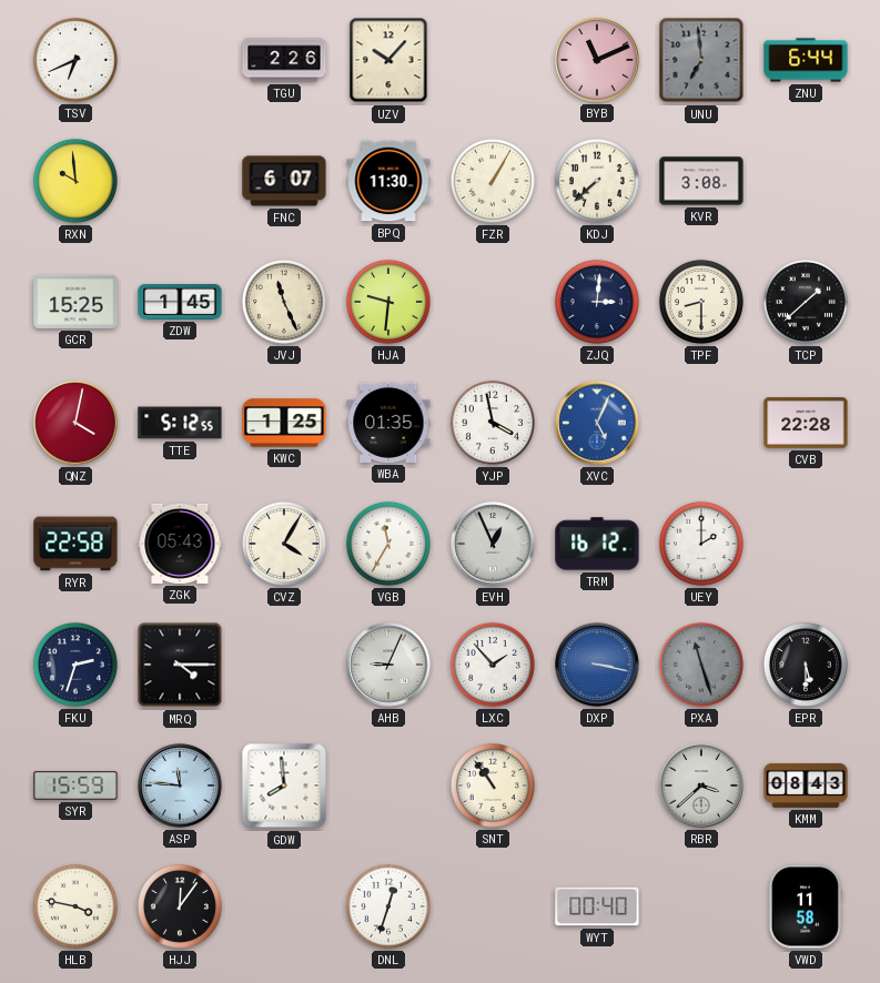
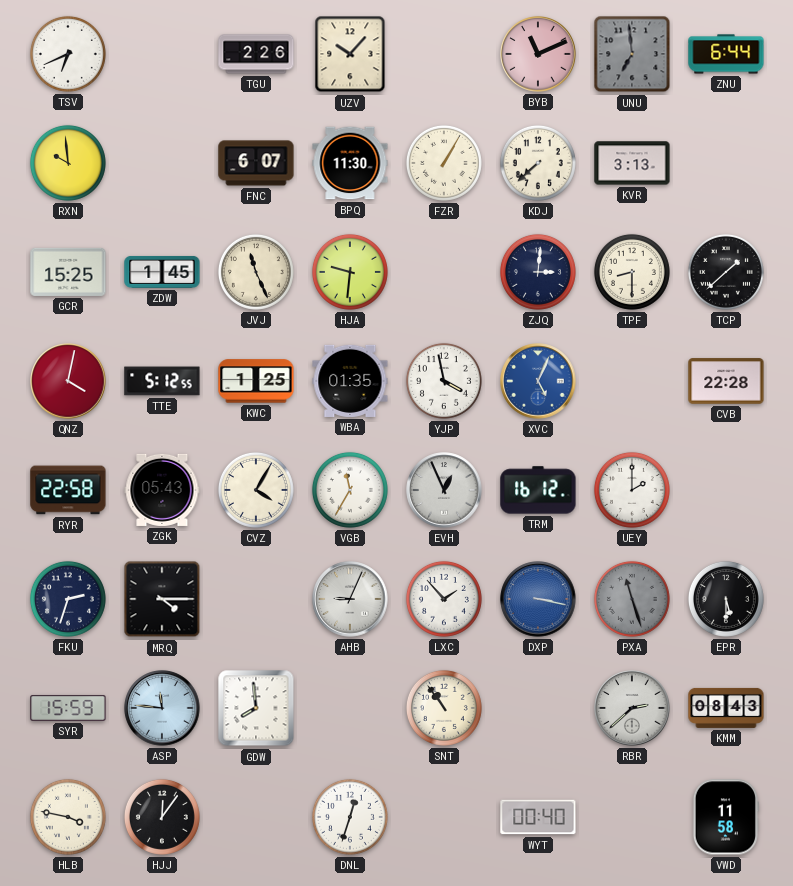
KVR: 3:08 -> 3:13
RBR: 3:38 -> 2:38
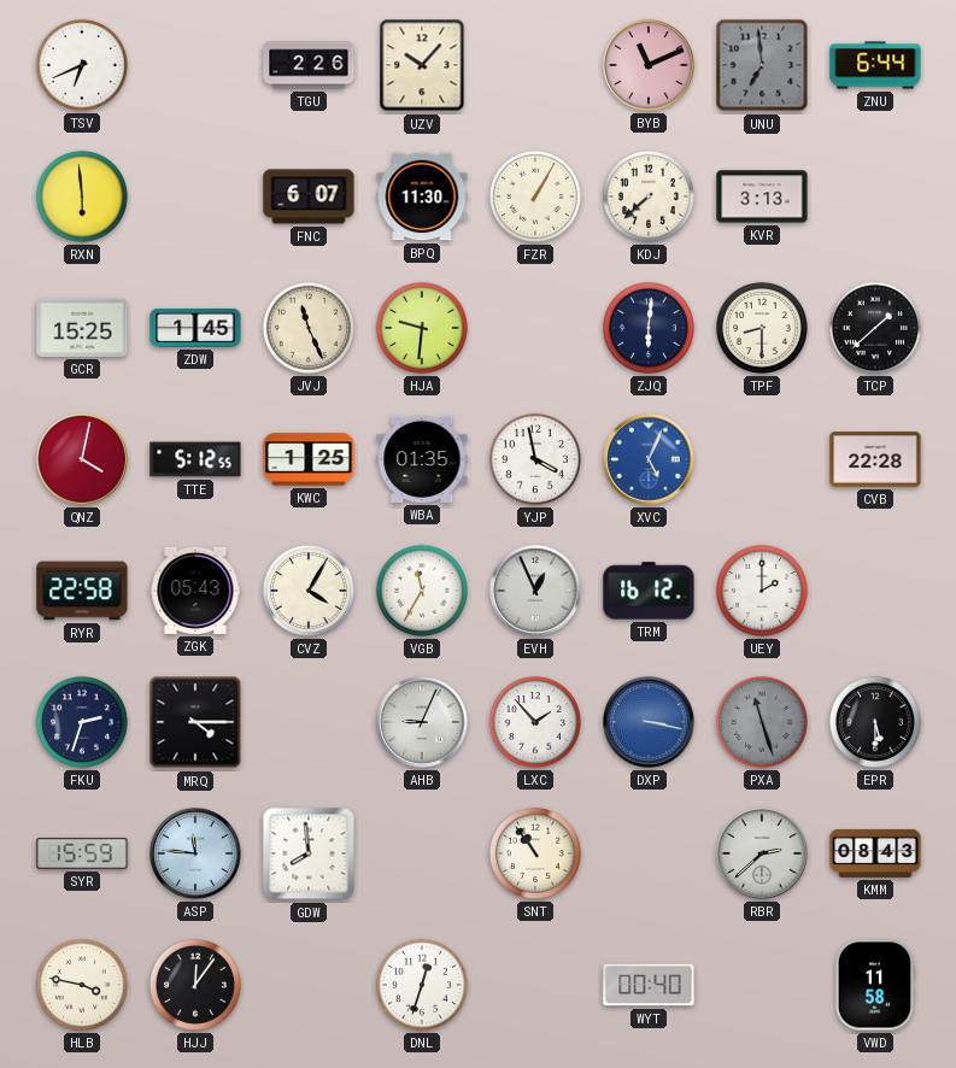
RXN: 9:59 -> 5:59
ZJQ: 3:01 -> 6:01
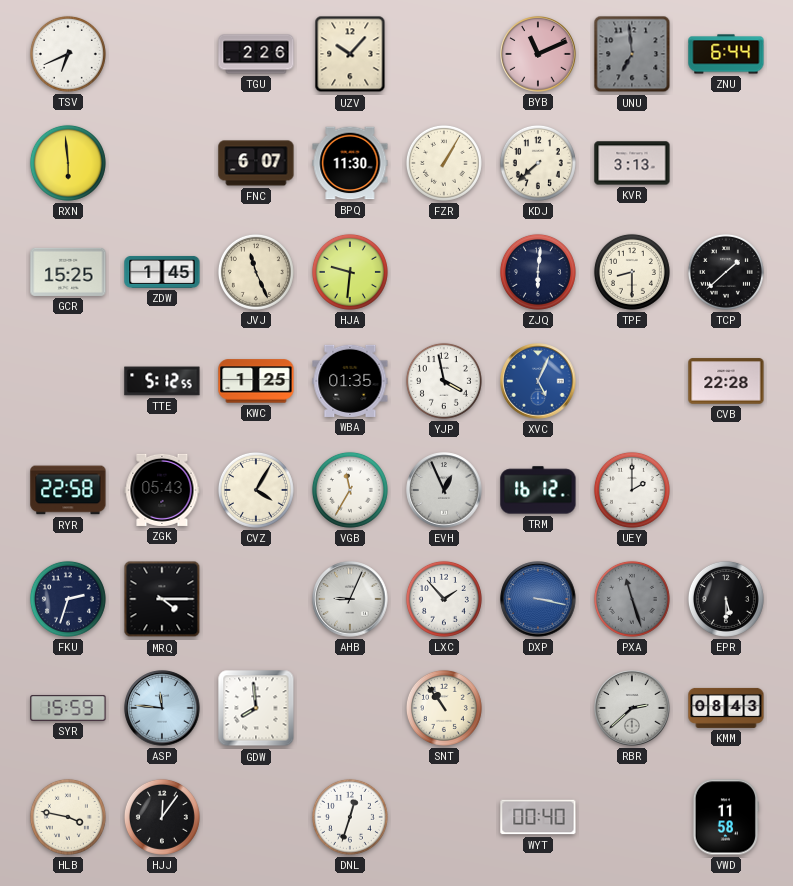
QNZ: 4:02 -> none
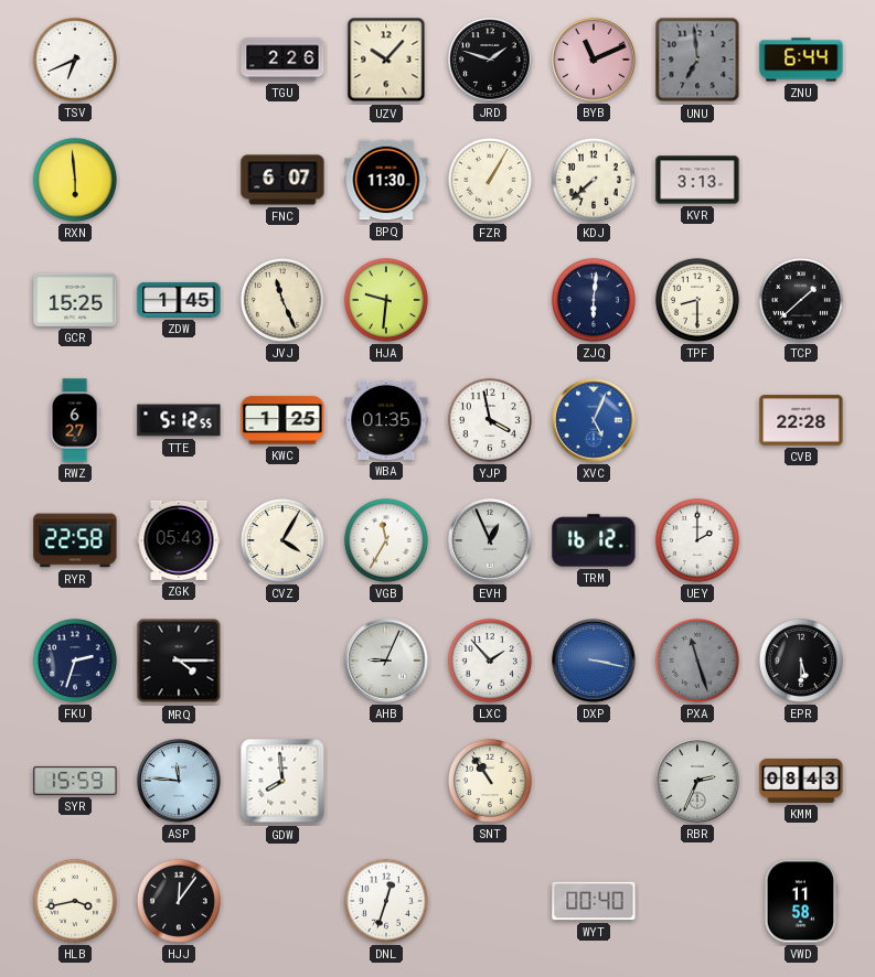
JRD: none -> 1:48
RWZ: none -> 6:27
RBR: 2:38 -> 2:34
HLB: 3:47 -> 3:43
